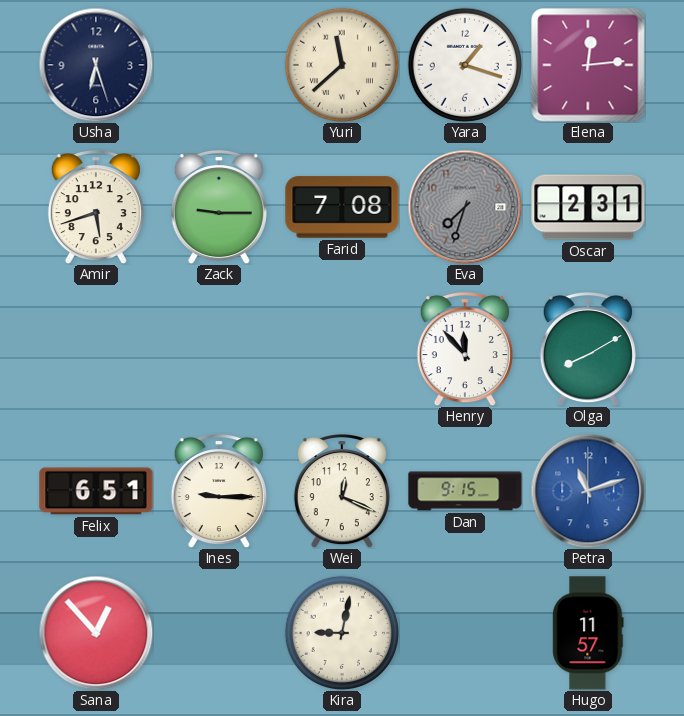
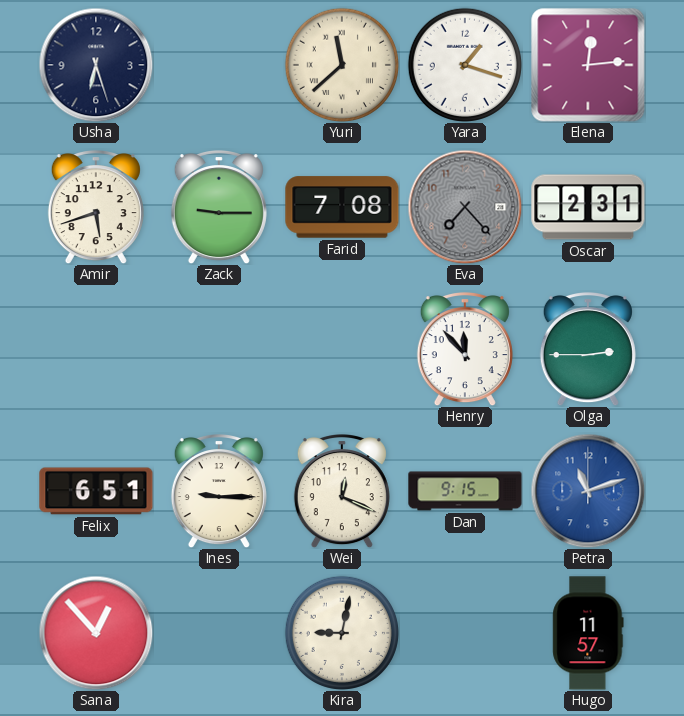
Eva: 7:33 -> 7:23
Olga: 8:10 -> 2:45
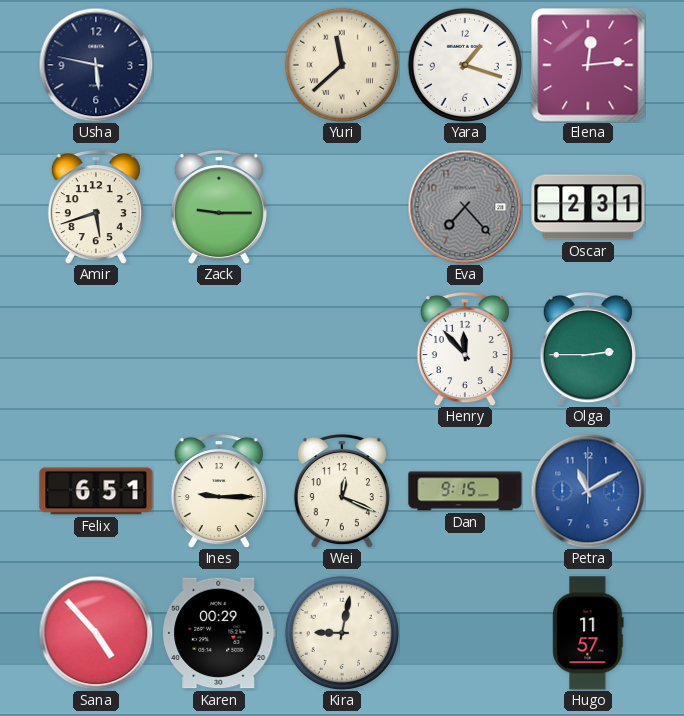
Usha: 6:27 -> 5:47
Farid: 7:08 -> none
Petra: 11:12 -> 11:10
Sana: 12:53 -> 4:53
Karen: none -> 00:29
